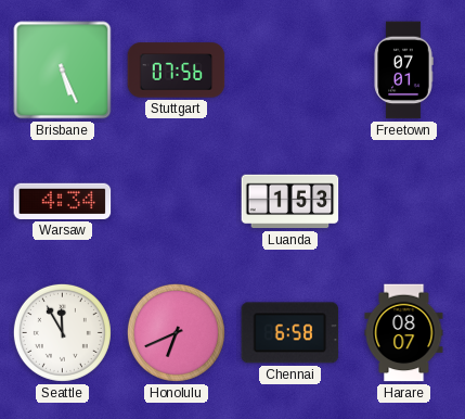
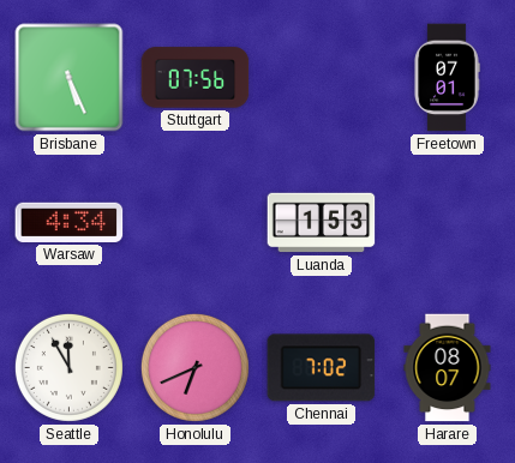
Chennai: 6:58 -> 7:02
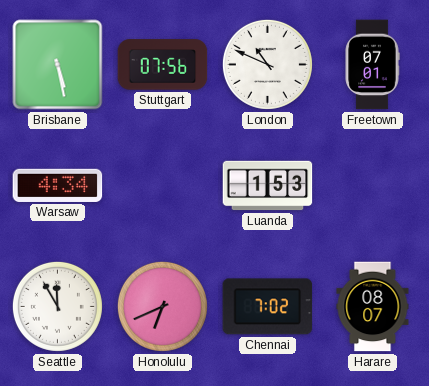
Brisbane: 5:26 -> 5:28
London: none -> 10:49
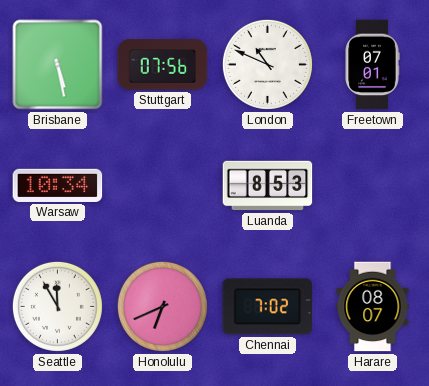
Warsaw: 4:34 -> 10:34
Luanda: 1:53 -> 8:53
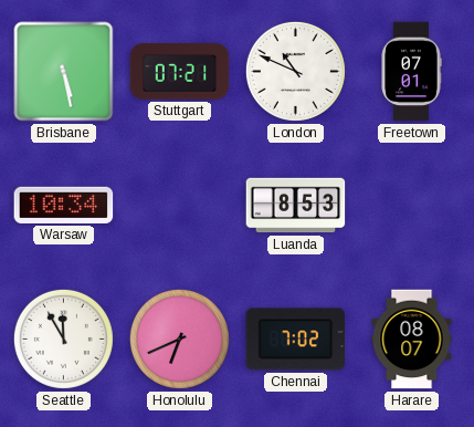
Stuttgart: 07:56 -> 07:21
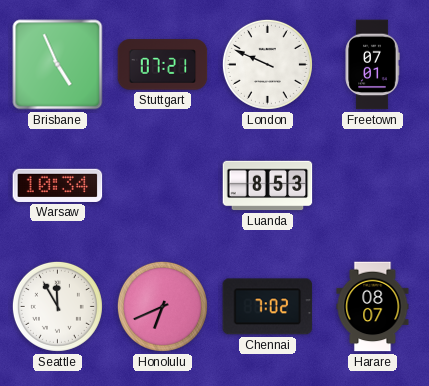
Brisbane: 5:28 -> 4:56
London: 10:49 -> 9:49
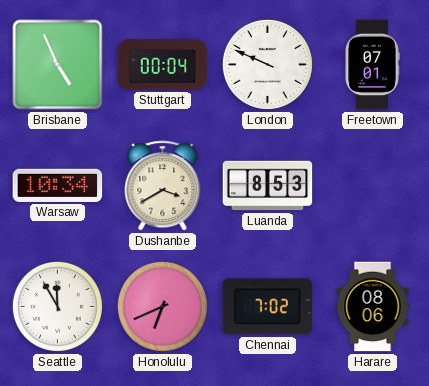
Stuttgart: 07:21 -> 00:04
Dushanbe: none -> 3:40
Harare: 08:07 -> 08:06
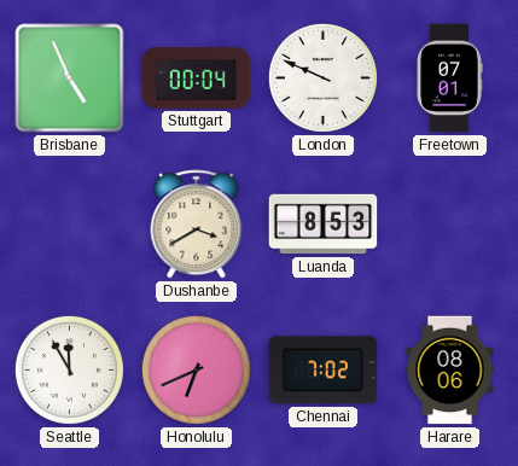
Warsaw: 10:34 -> none
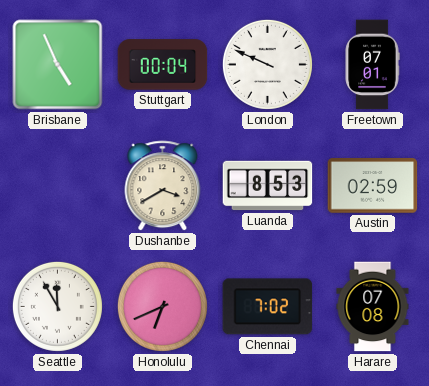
Austin: none -> 02:59
Harare: 08:06 -> 07:08
